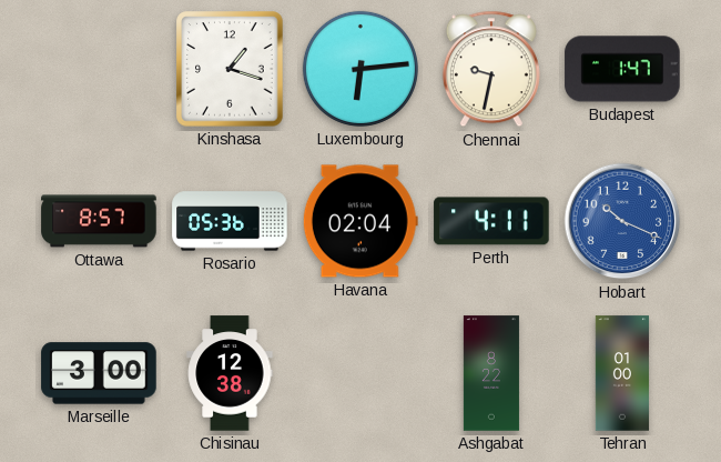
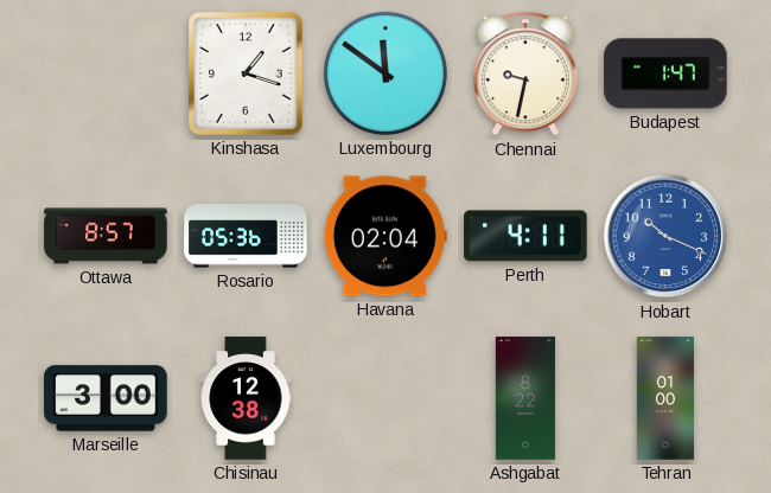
Luxembourg: 6:14 -> 11:51
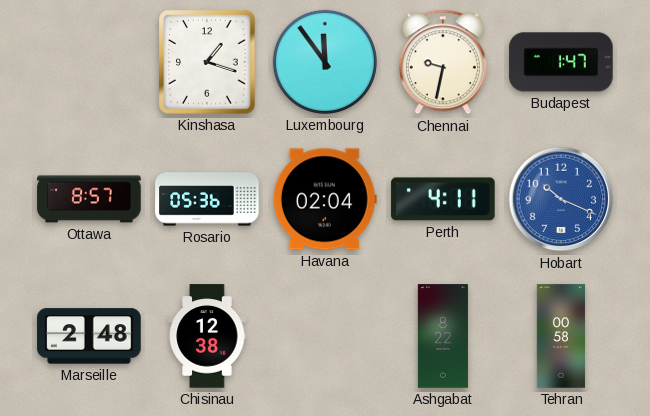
Luxembourg: 11:51 -> 11:54
Marseille: 3:00 -> 2:48
Tehran: 01:00 -> 00:58
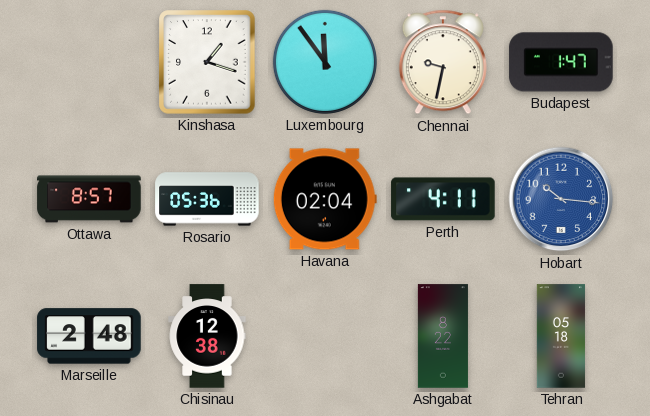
Hobart: 10:19 -> 10:16
Tehran: 00:58 -> 05:18
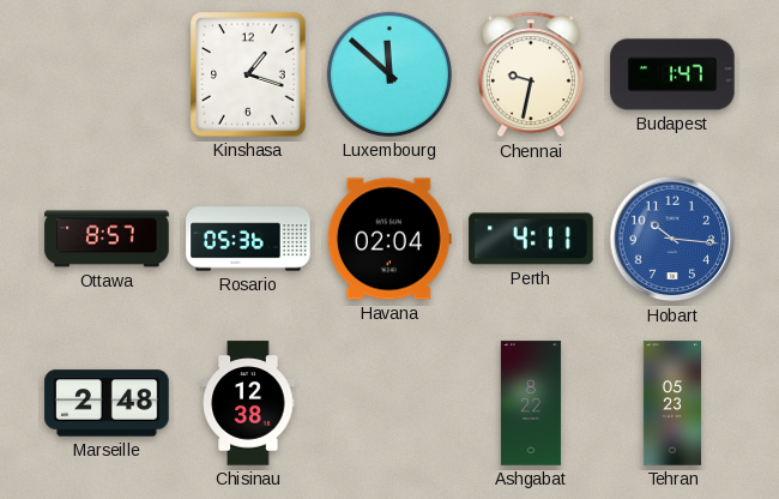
Luxembourg: 11:54 -> 11:52
Tehran: 05:18 -> 05:23
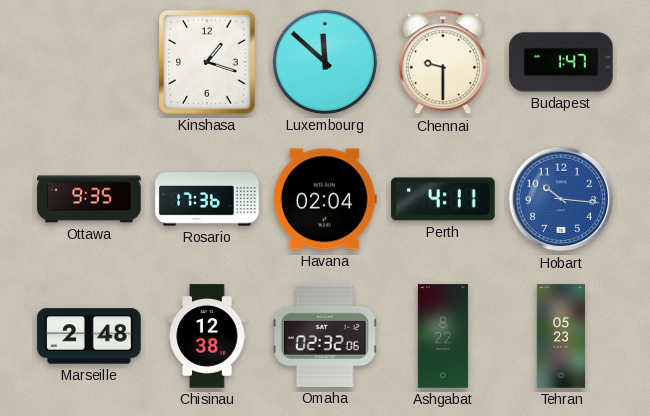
Chennai: 9:32 -> 9:30
Ottawa: 8:57 -> 9:35
Rosario: 05:36 -> 17:36
Omaha: none -> 02:32
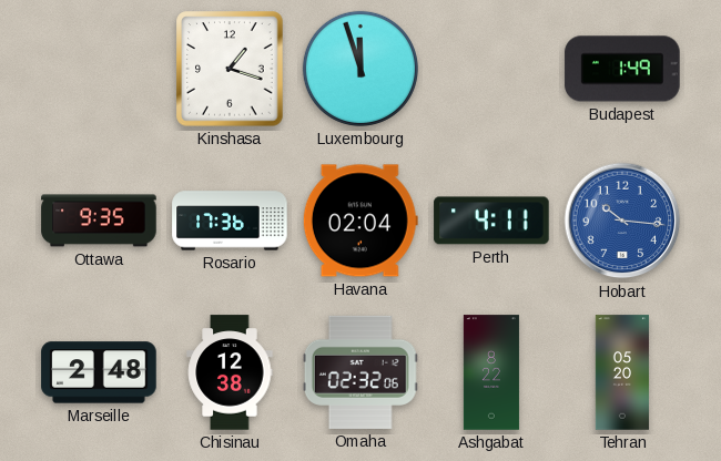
Luxembourg: 11:52 -> 11:57
Chennai: 9:30 -> none
Budapest: 1:47 -> 1:49
Tehran: 05:23 -> 05:20
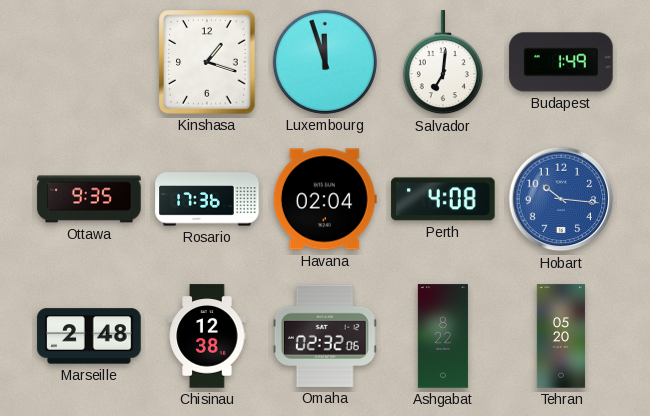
Salvador: none -> 7:01
Perth: 4:11 -> 4:08
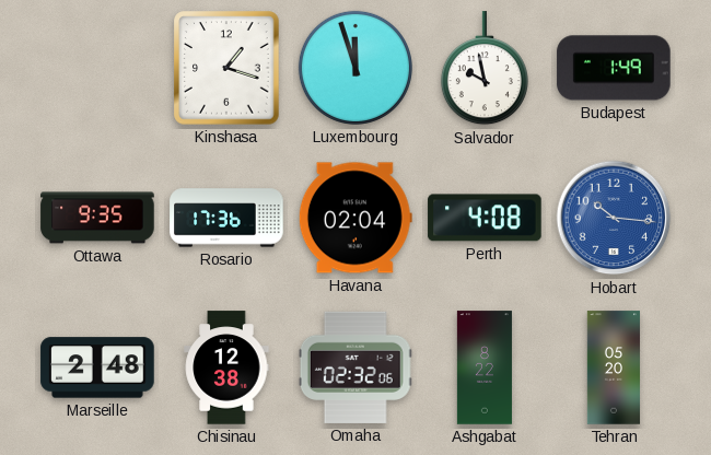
Salvador: 7:01 -> 9:58
